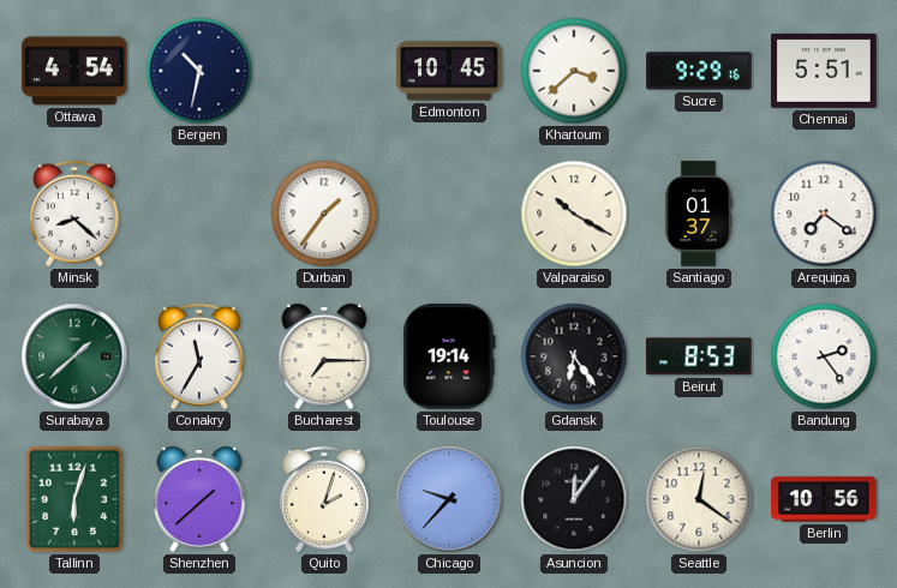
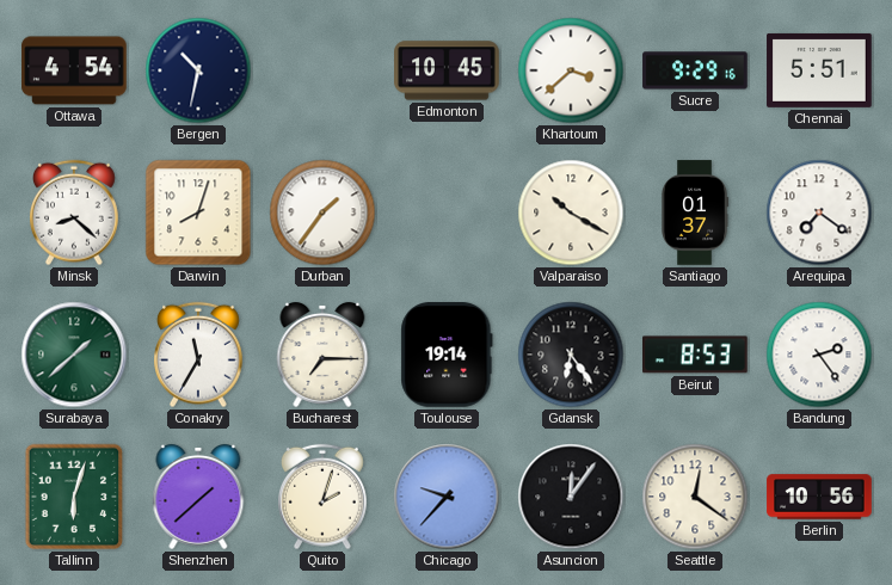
Darwin: none -> 8:03
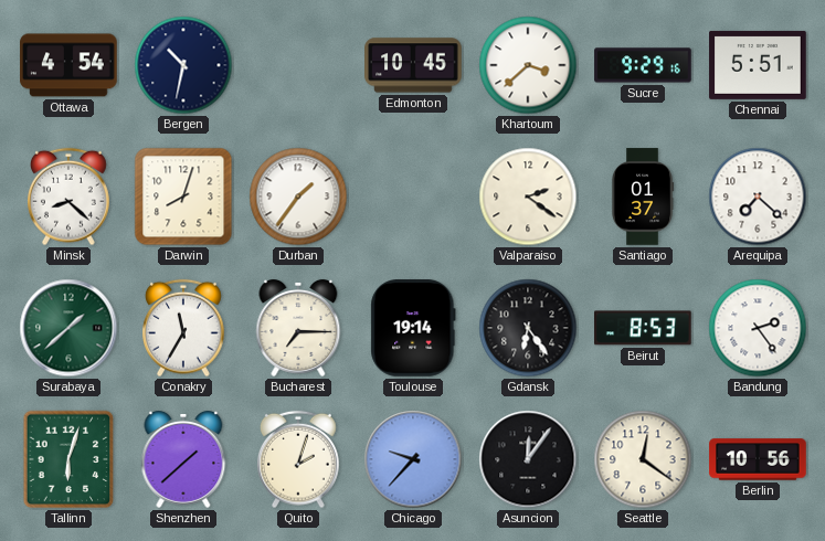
Valparaiso: 10:20 -> 2:21
Arequipa: 7:21 -> 7:22
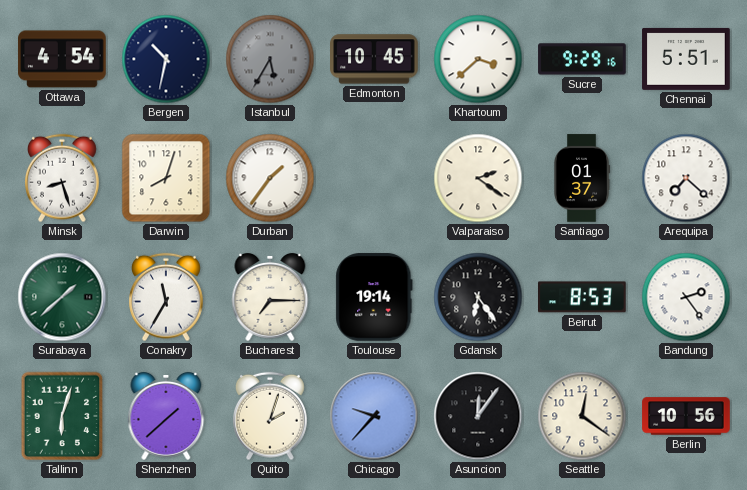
Istanbul: none -> 5:35
Minsk: 8:22 -> 8:27
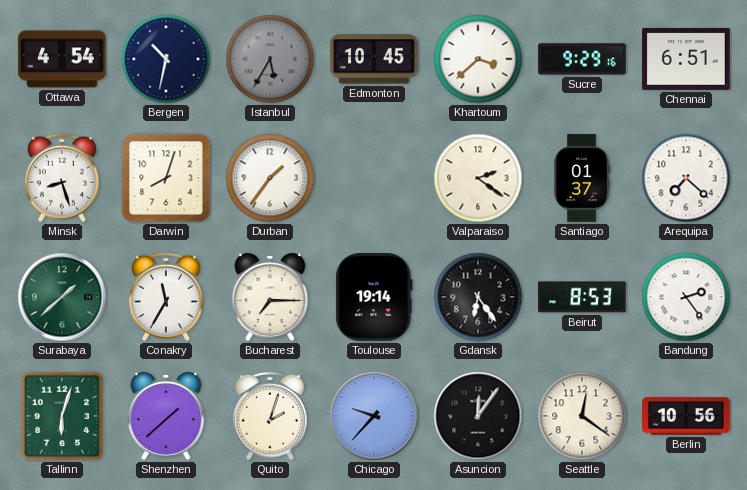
Chennai: 5:51 -> 6:51
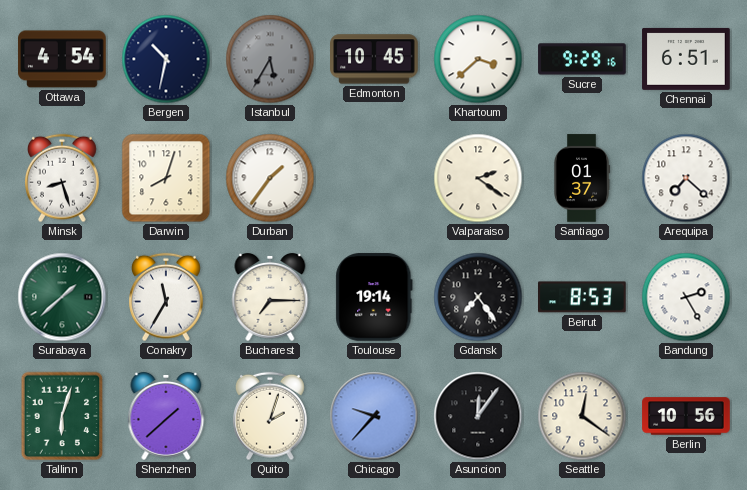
Gdansk: 6:24 -> 7:24
Bandung: 2:24 -> 2:25
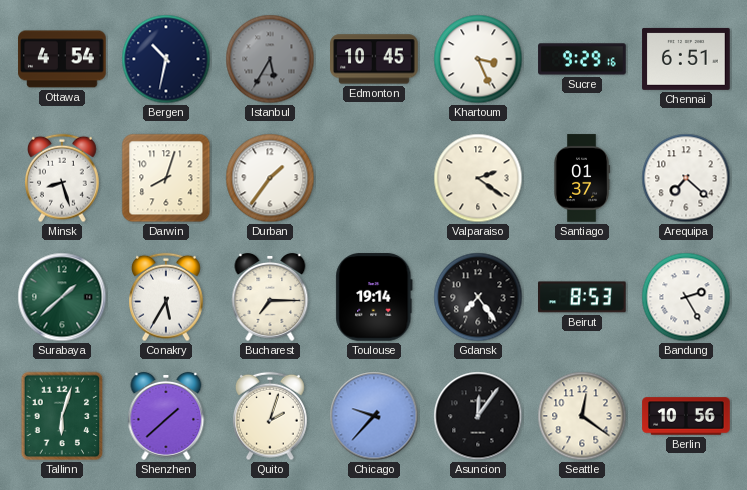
Khartoum: 3:38 -> 3:26
Conakry: 11:35 -> 5:35
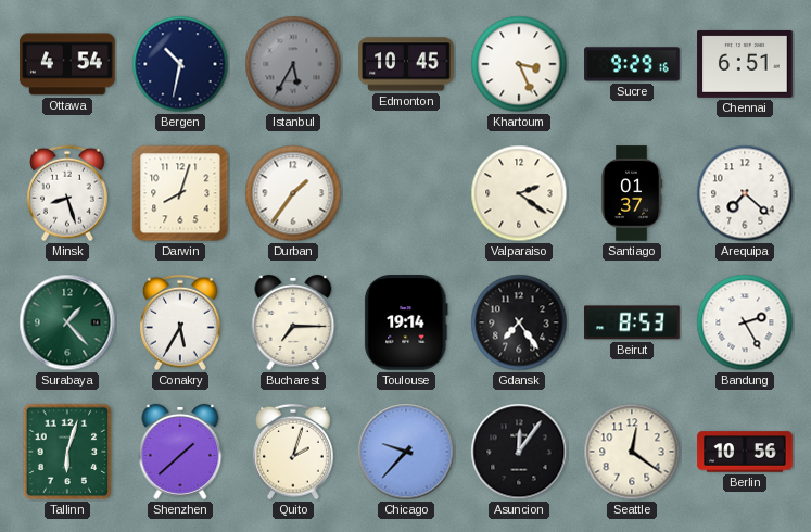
Surabaya: 1:38 -> 1:23
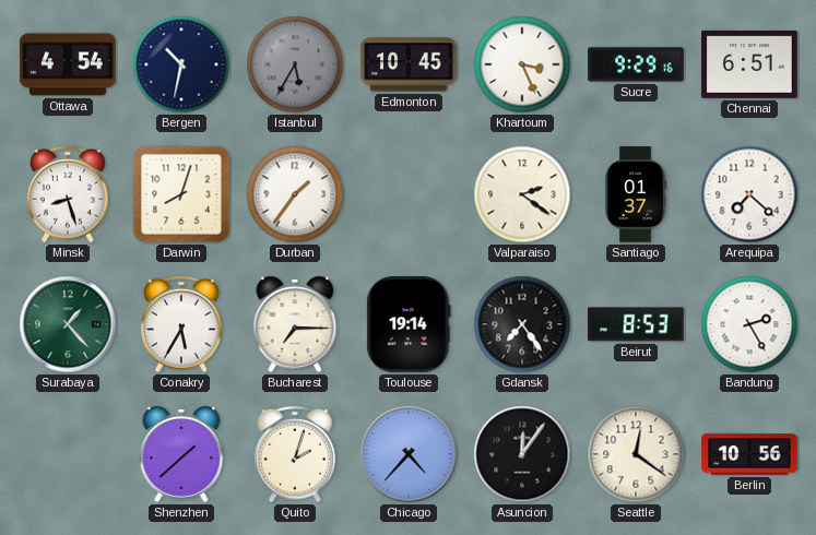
Tallinn: 6:03 -> none
Chicago: 9:37 -> 4:37
